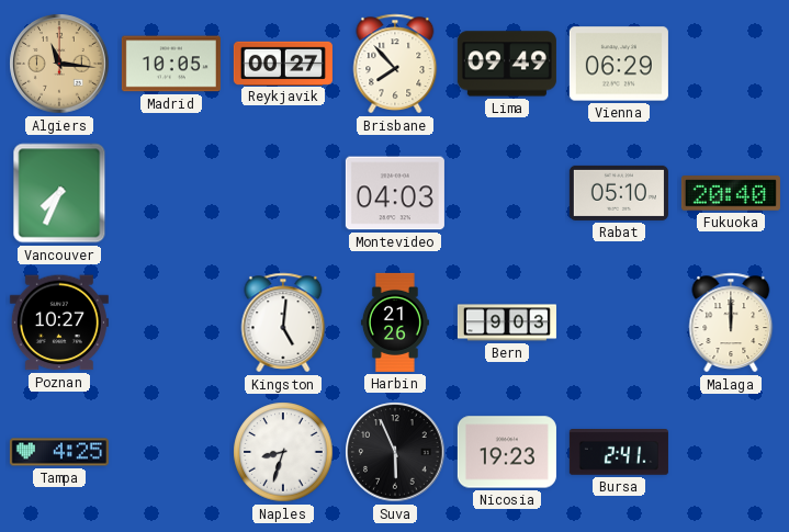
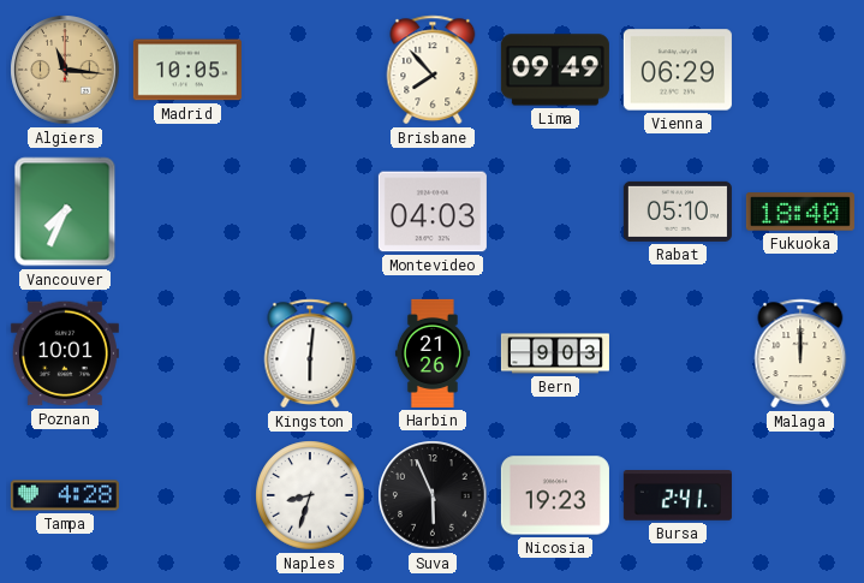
Reykjavik: 00:27 -> none
Fukuoka: 20:40 -> 18:40
Poznan: 10:27 -> 10:01
Kingston: 5:01 -> 6:01
Tampa: 4:25 -> 4:28
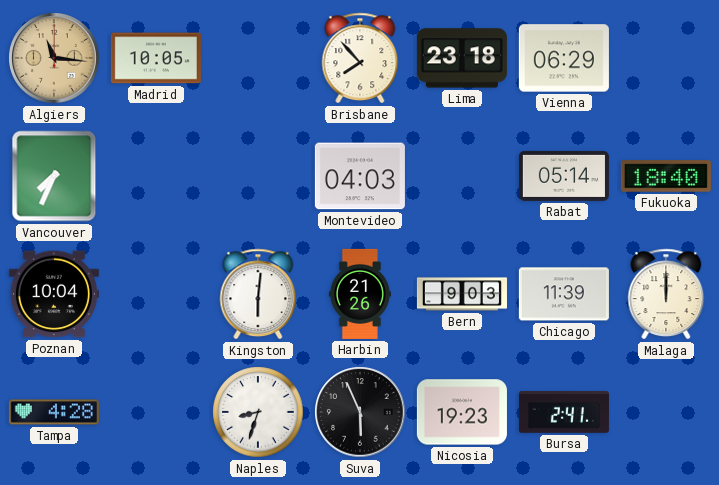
Lima: 09:49 -> 23:18
Rabat: 05:10 -> 05:14
Poznan: 10:01 -> 10:04
Chicago: none -> 11:39
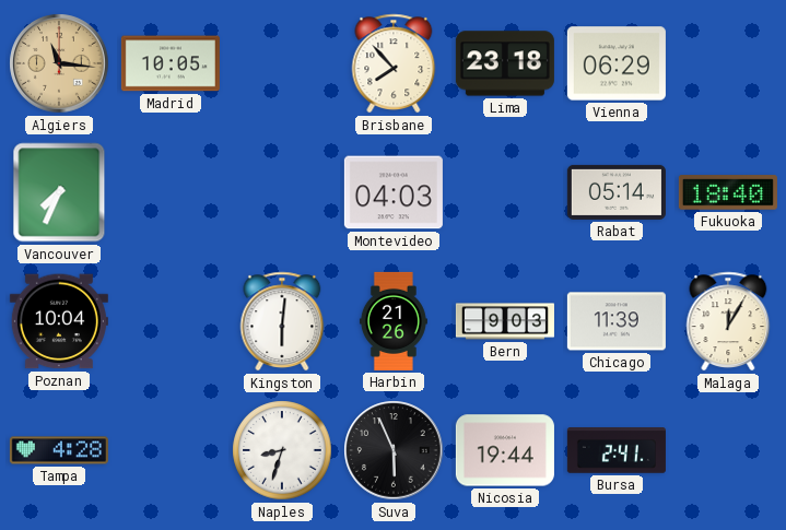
Malaga: 12:00 -> 12:05
Nicosia: 19:23 -> 19:44
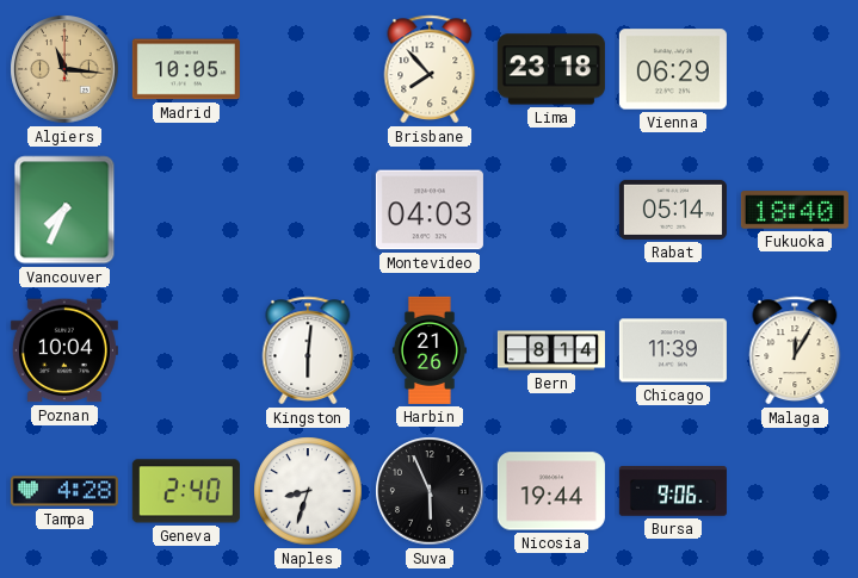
Bern: 9:03 -> 8:14
Geneva: none -> 2:40
Bursa: 2:41 -> 9:06
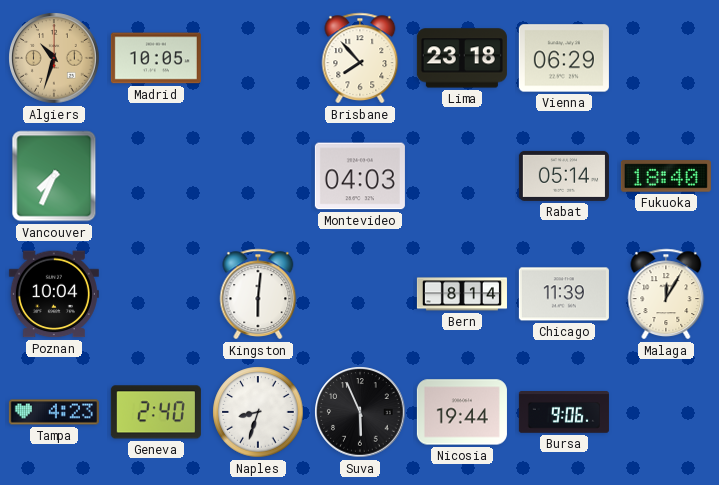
Algiers: 11:16 -> 10:33
Harbin: 21:26 -> none
Tampa: 4:28 -> 4:23
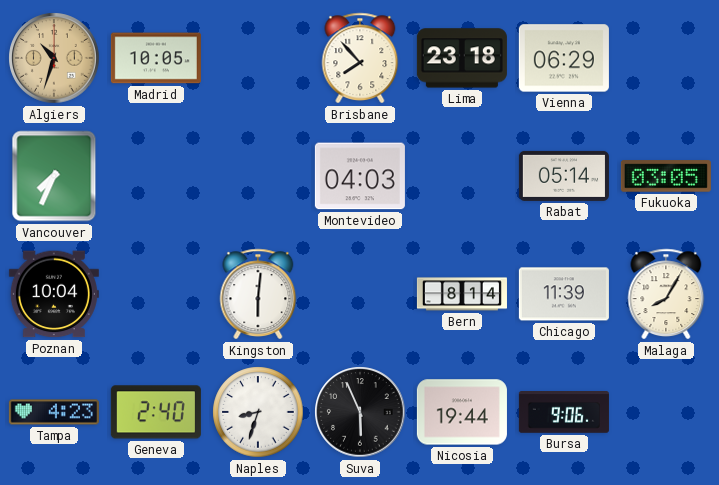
Fukuoka: 18:40 -> 03:05
Malaga: 12:05 -> 8:05
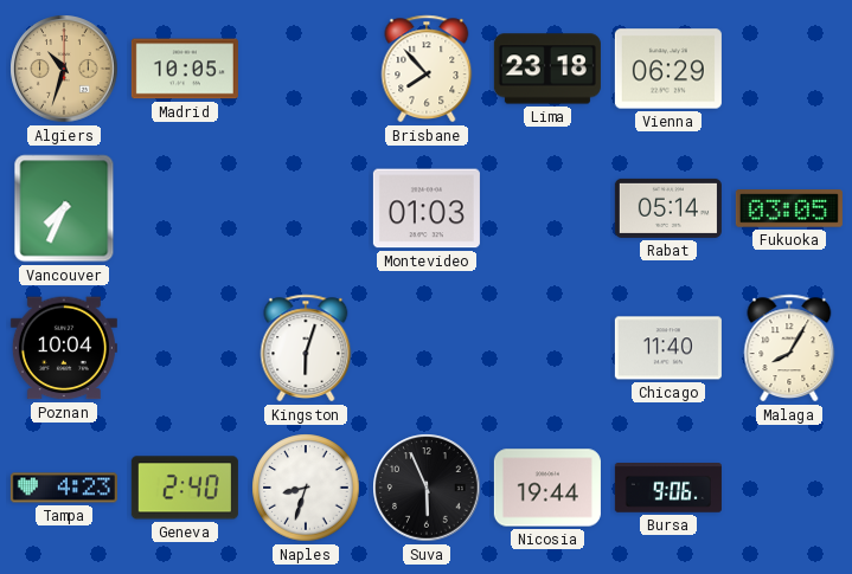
Montevideo: 04:03 -> 01:03
Kingston: 6:01 -> 6:03
Bern: 8:14 -> none
Chicago: 11:39 -> 11:40
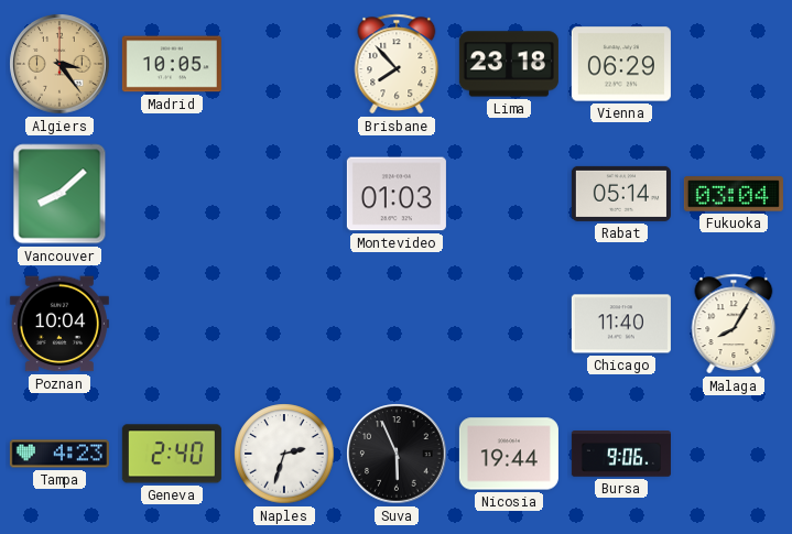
Algiers: 10:33 -> 3:24
Vancouver: 7:34 -> 8:08
Fukuoka: 03:05 -> 03:04
Kingston: 6:03 -> none
Naples: 8:33 -> 2:33
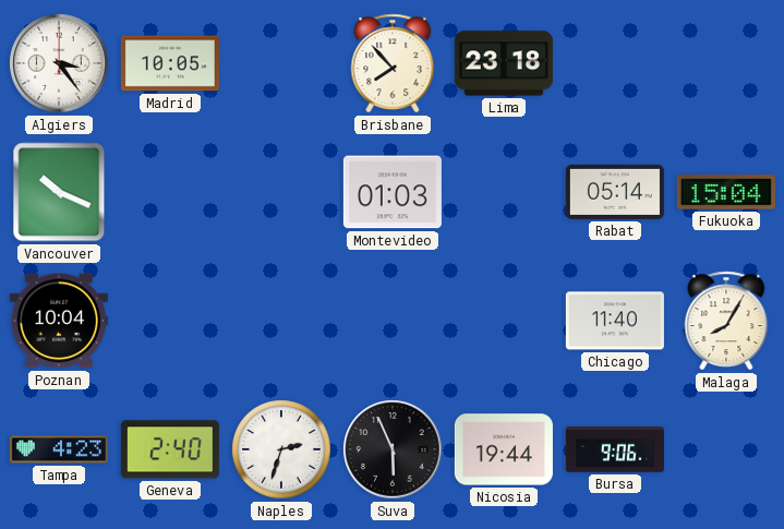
Algiers dial: champagne -> white
Vienna: 06:29 -> none
Vancouver: 8:08 -> 10:19
Fukuoka: 03:04 -> 15:04
